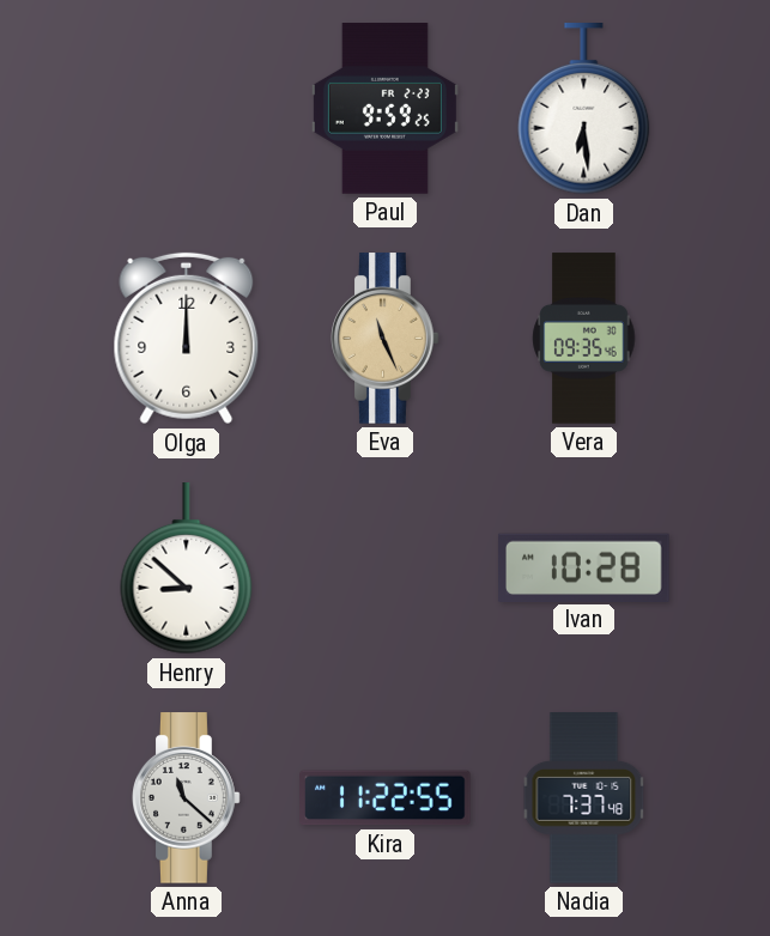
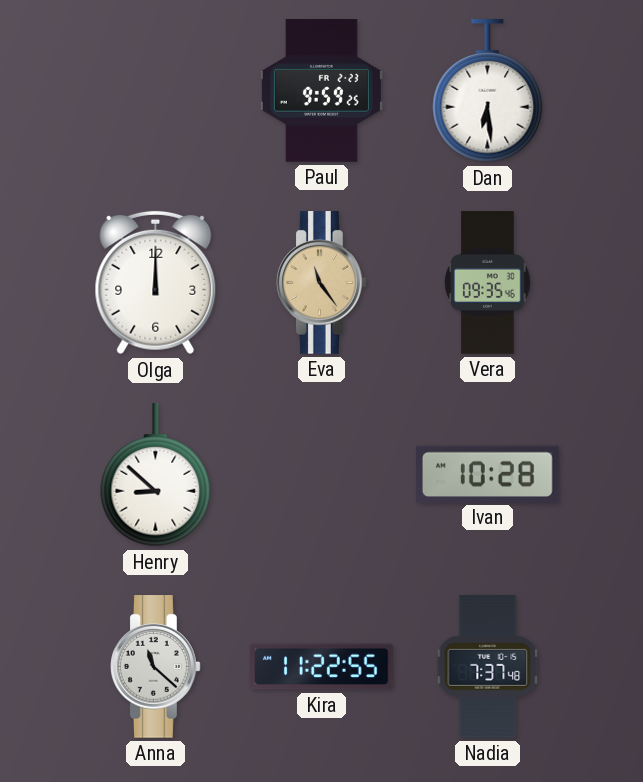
Eva: 11:26 -> 11:24
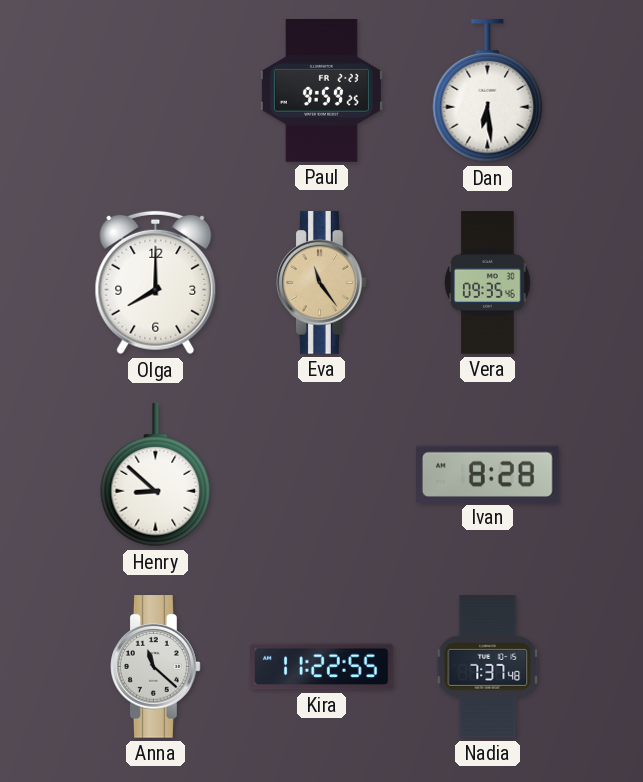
Olga: 12:00 -> 8:00
Ivan: 10:28 -> 8:28
